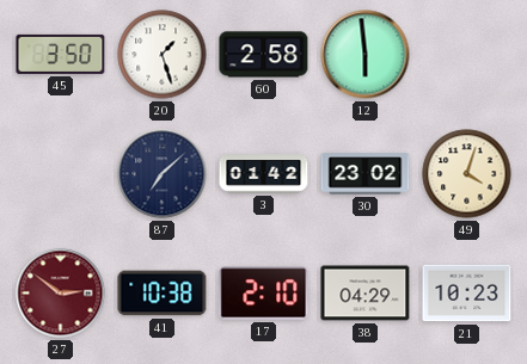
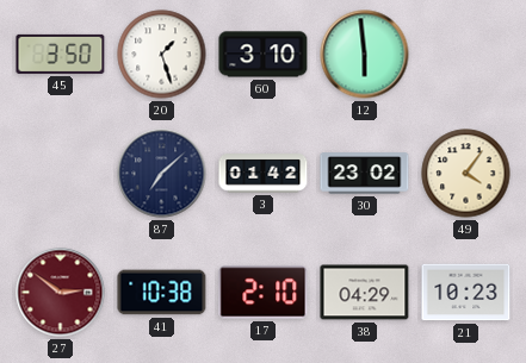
60: 2:58 -> 3:10
49: 4:03 -> 4:06
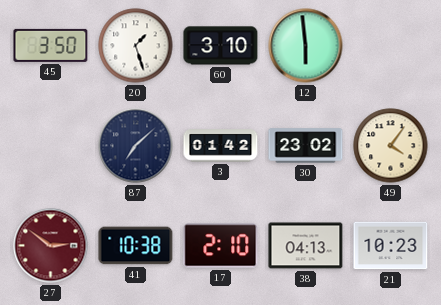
38: 04:29 -> 04:13
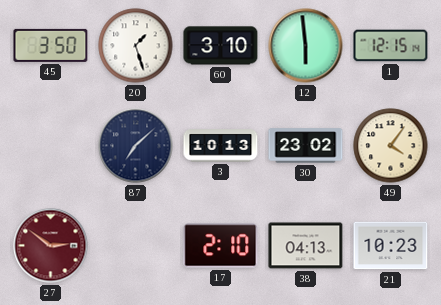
1: none -> 12:15
3: 01:42 -> 10:13
41: 10:38 -> none
